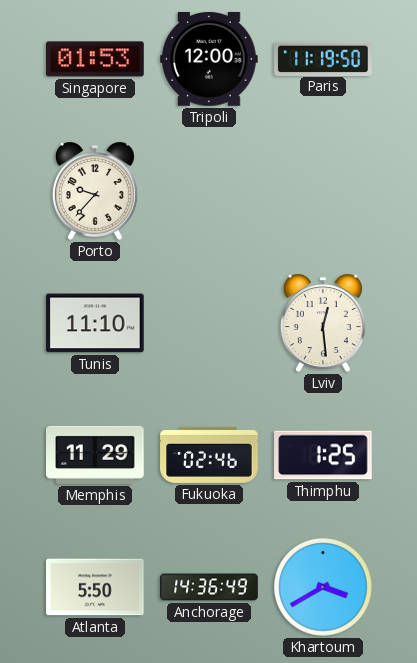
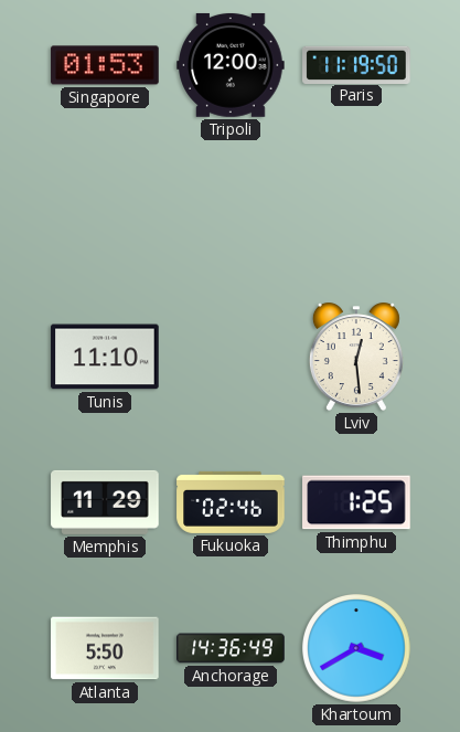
Porto: 9:37 -> none
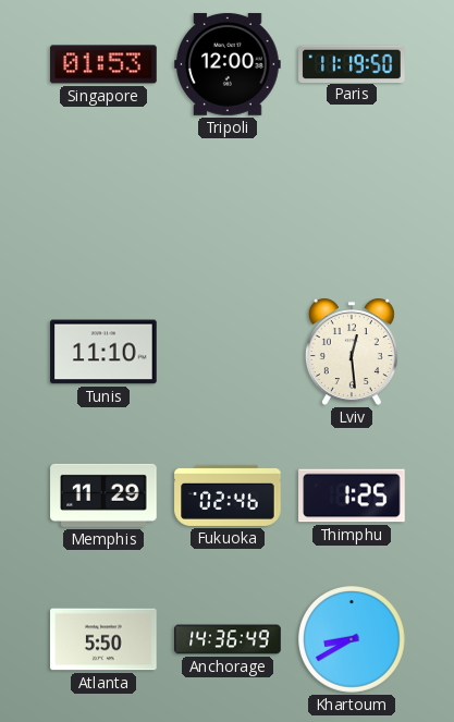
Khartoum: 3:40 -> 8:40
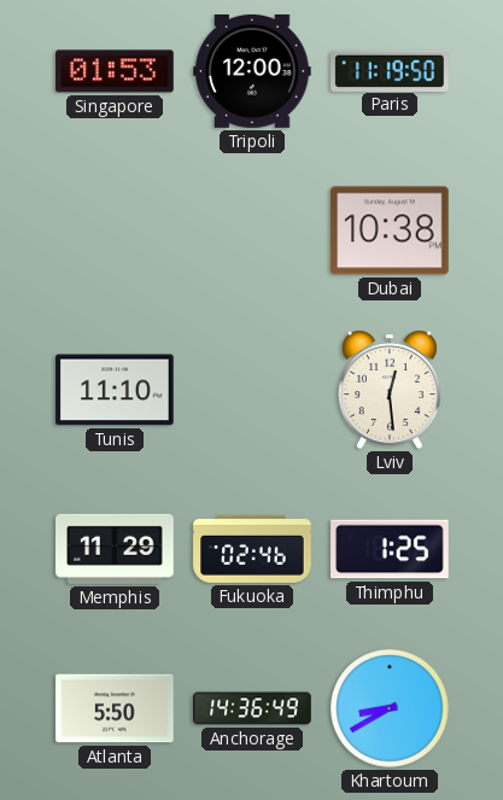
Dubai: none -> 10:38
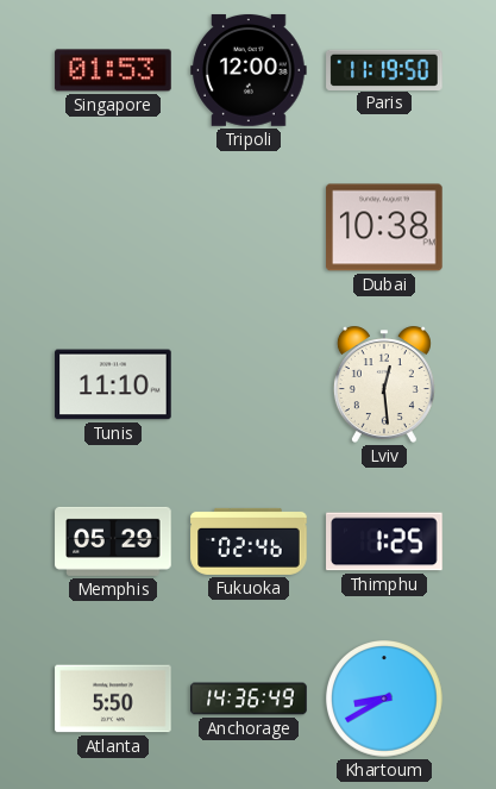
Memphis: 11:29 -> 05:29
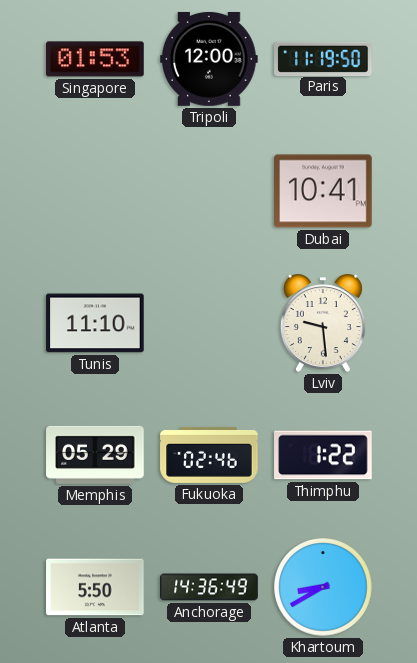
Dubai: 10:38 -> 10:41
Lviv: 12:29 -> 9:29
Thimphu: 1:25 -> 1:22
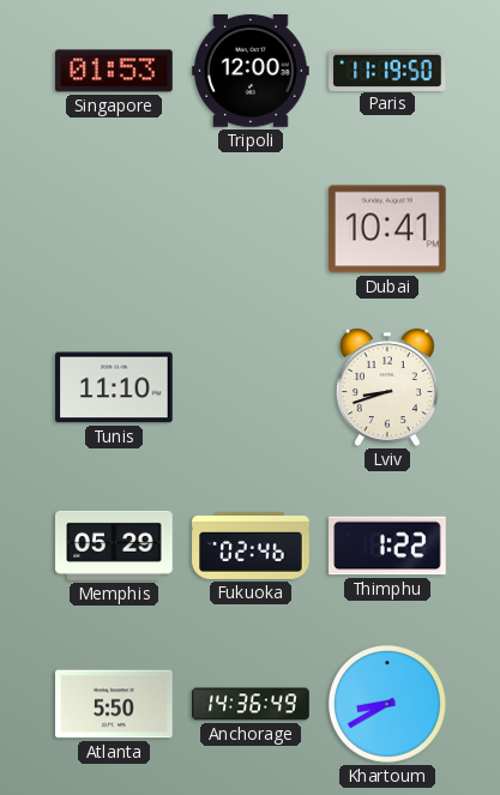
Lviv: 9:29 -> 8:42
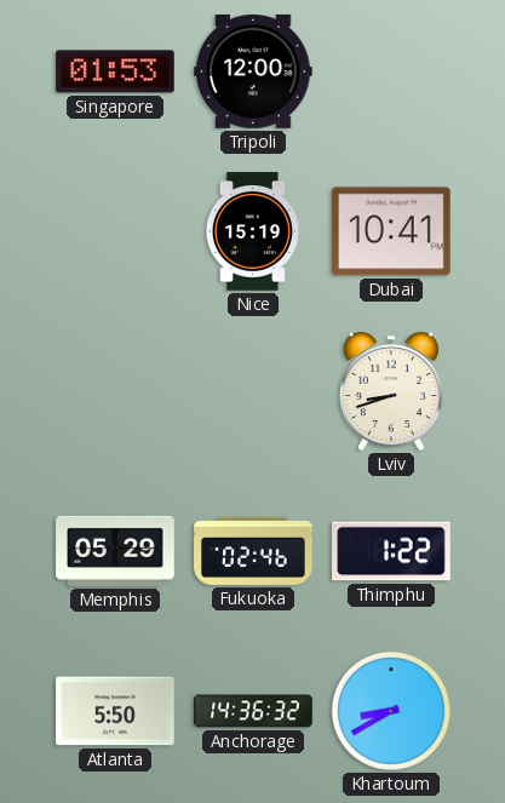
Paris: 11:19 -> none
Nice: none -> 15:19
Tunis: 11:10 -> none
Anchorage: 14:36:49 -> 14:36:32
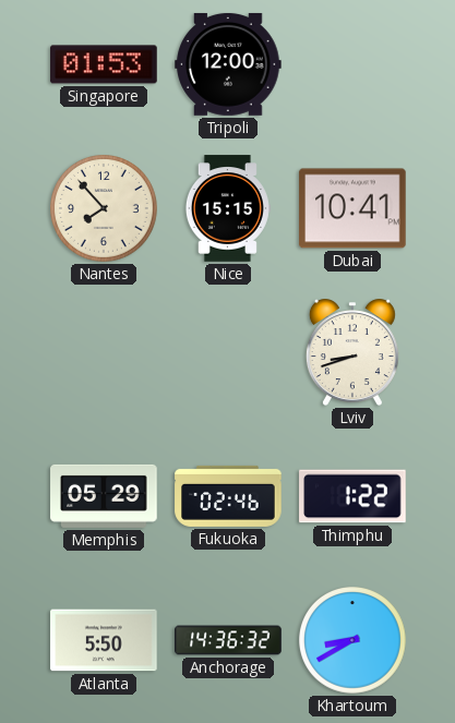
Nantes: none -> 7:53
Nice: 15:19 -> 15:15
